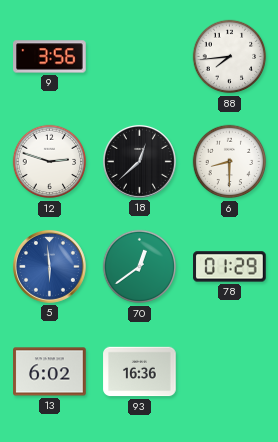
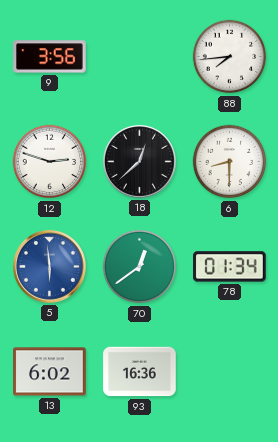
78: 01:29 -> 01:34
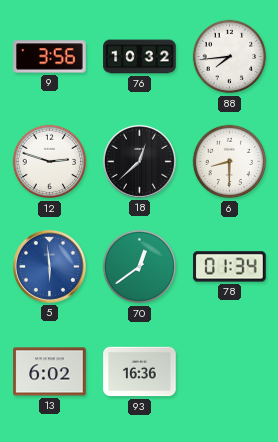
76: none -> 10:32
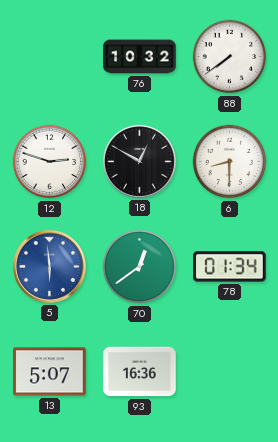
9: 3:56 -> none
88: 7:44 -> 7:39
18: 12:38 -> 12:50
13: 6:02 -> 5:07
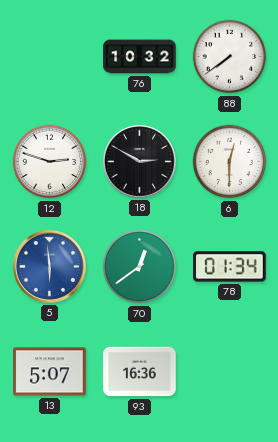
18: 12:50 -> 2:50
6: 8:30 -> 12:30
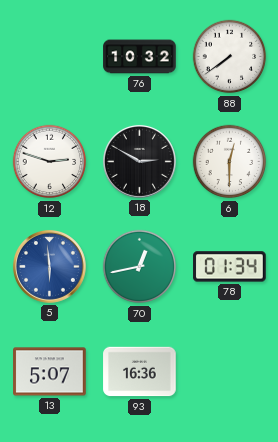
70: 12:39 -> 12:43
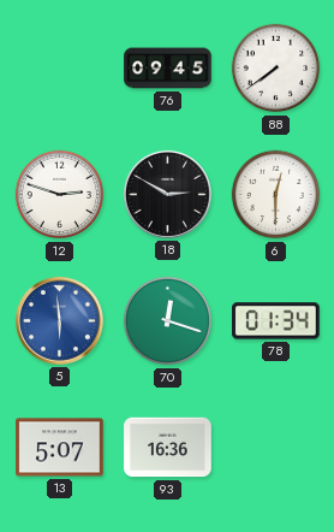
76: 10:32 -> 09:45
70: 12:43 -> 12:18
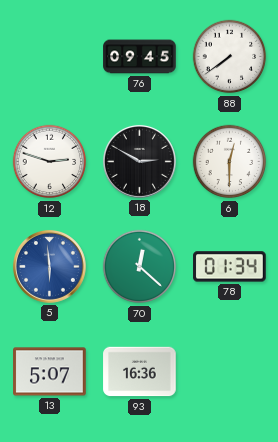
70: 12:18 -> 12:22
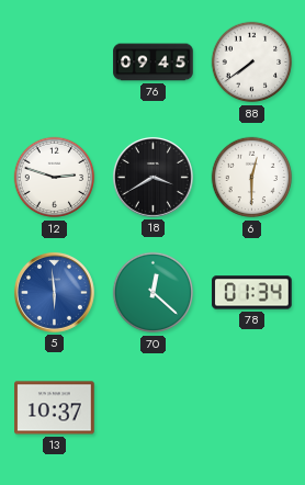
18: 2:50 -> 3:40
13: 5:07 -> 10:37
93: 16:36 -> none
